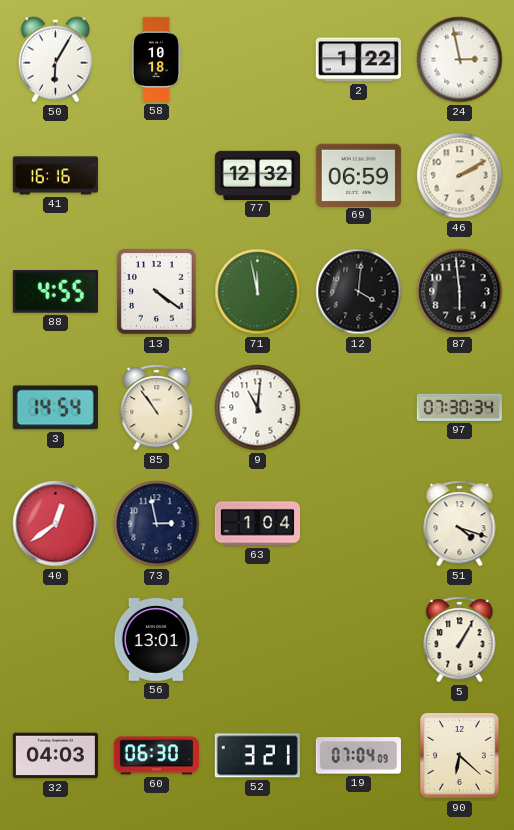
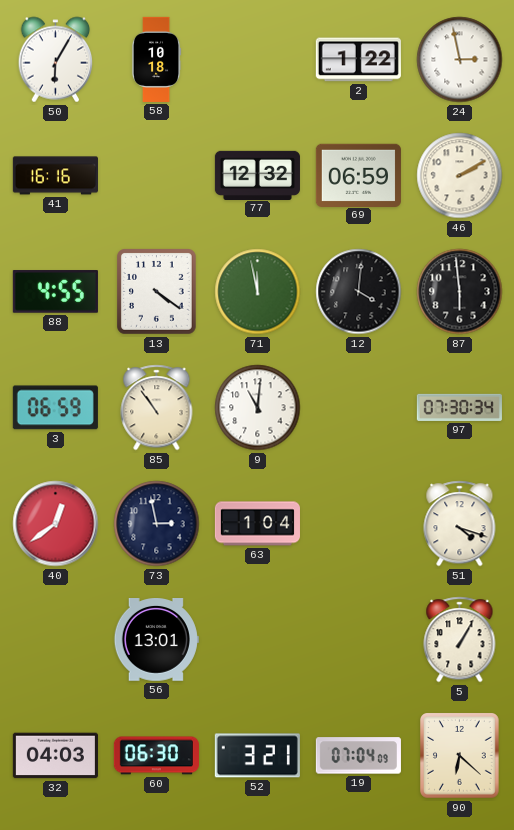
3: 14:54 -> 06:59
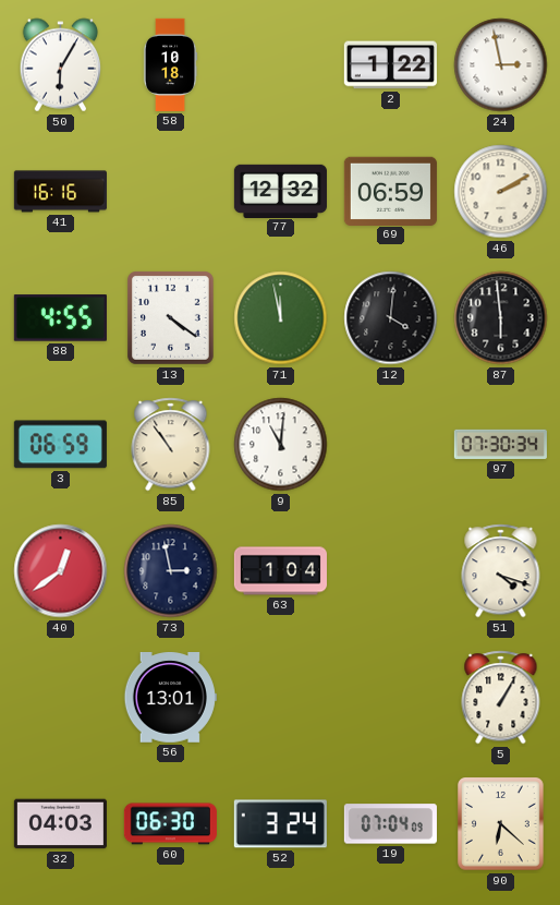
52: 3:21 -> 3:24
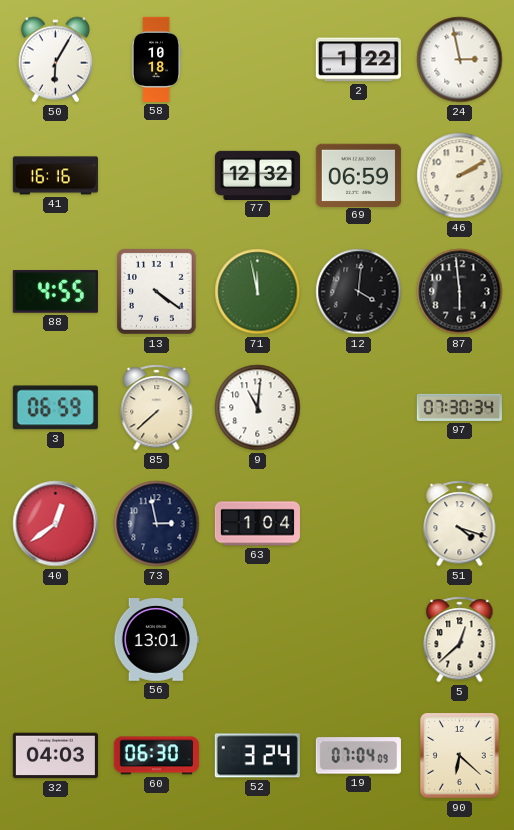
85: 10:54 -> 7:38
5: 1:05 -> 12:38
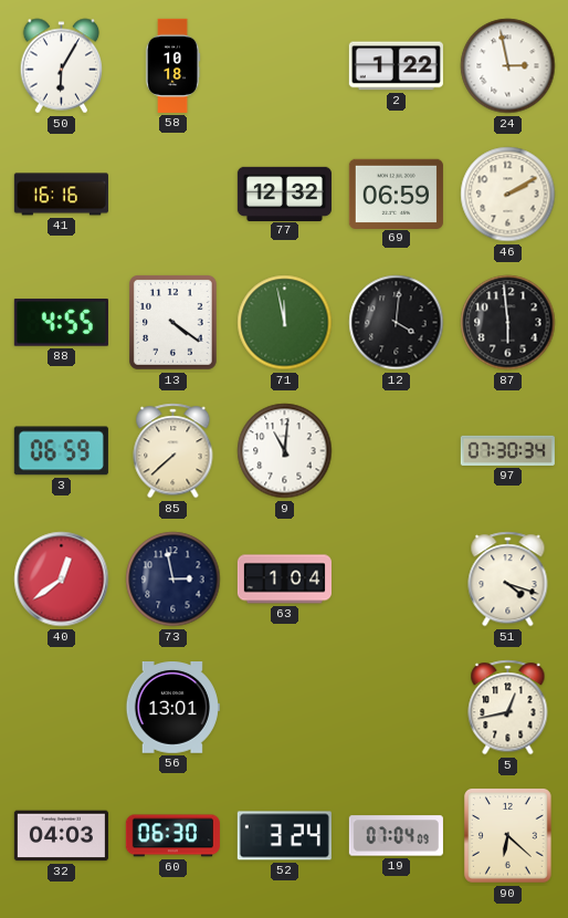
5: 12:38 -> 12:43
